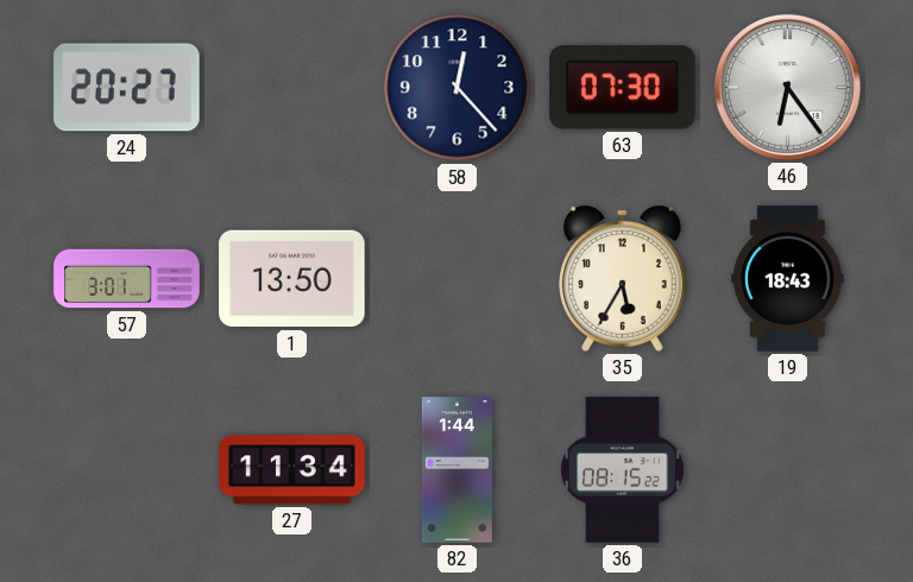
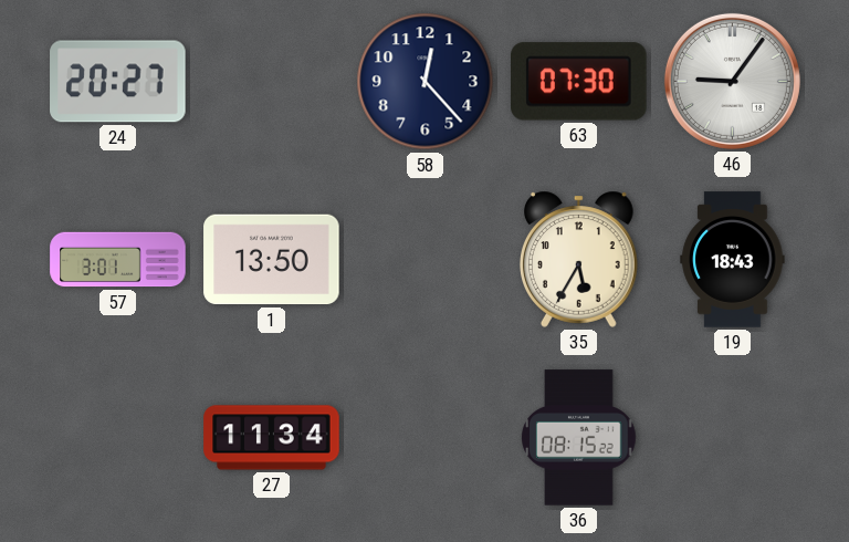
46: 6:24 -> 9:06
82: 1:44 -> none
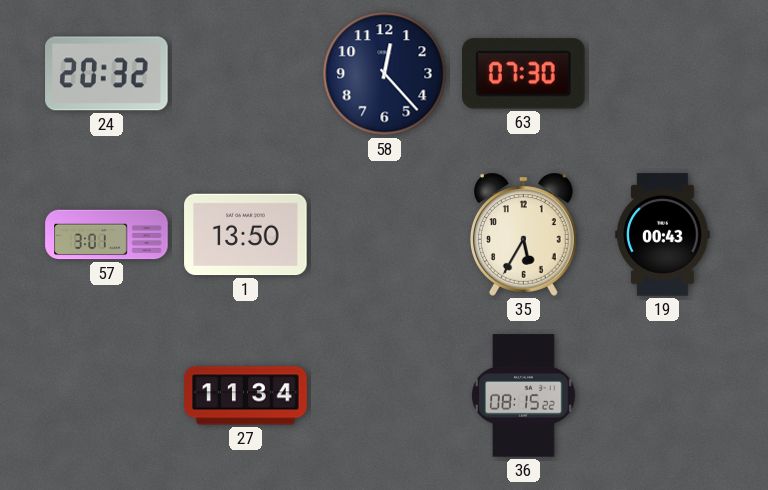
24: 20:27 -> 20:32
46: 9:06 -> none
19: 18:43 -> 00:43
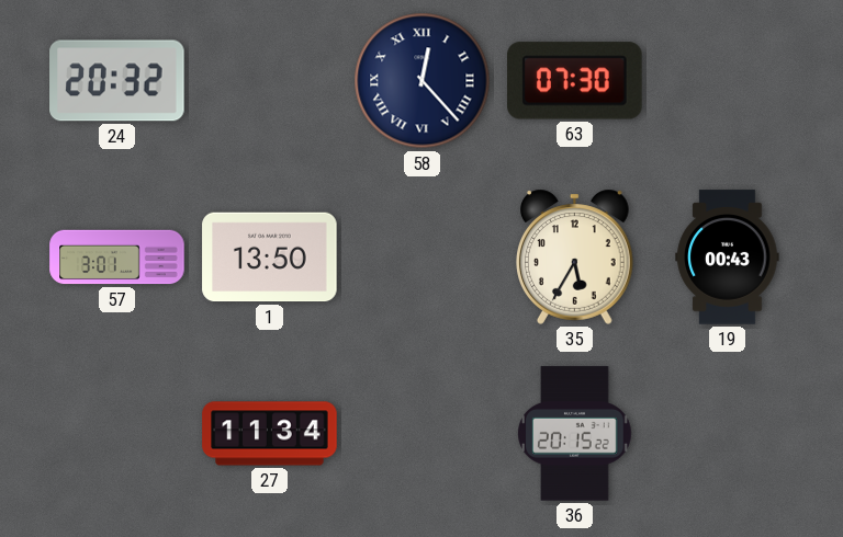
58 numerals: Arabic -> Roman
36: 08:15 -> 20:15
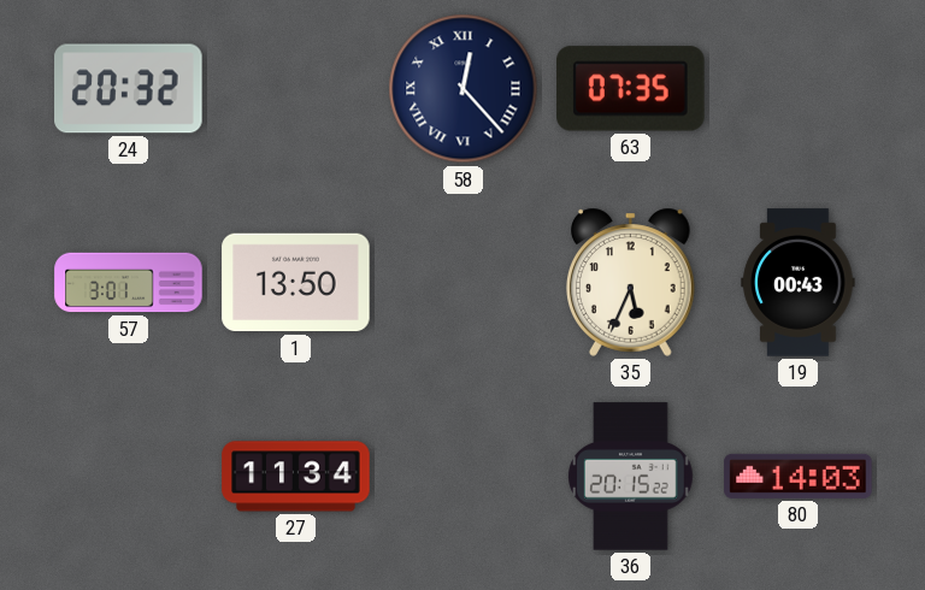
63: 07:30 -> 07:35
35: 5:35 -> 5:34
80: none -> 14:03
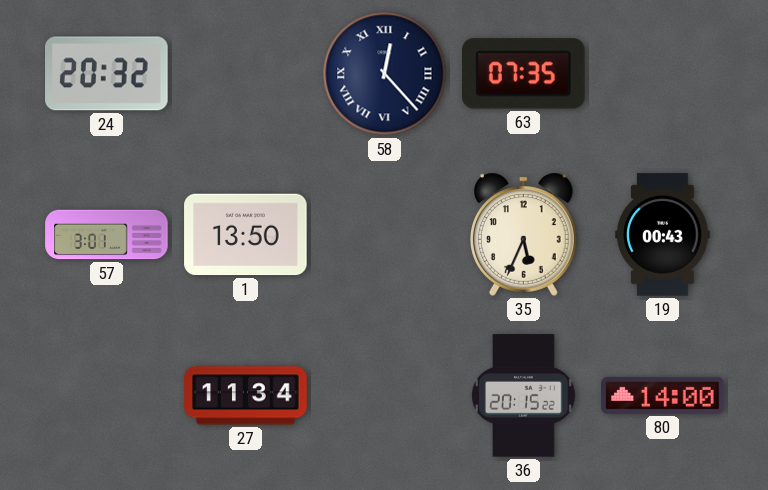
80: 14:03 -> 14:00
